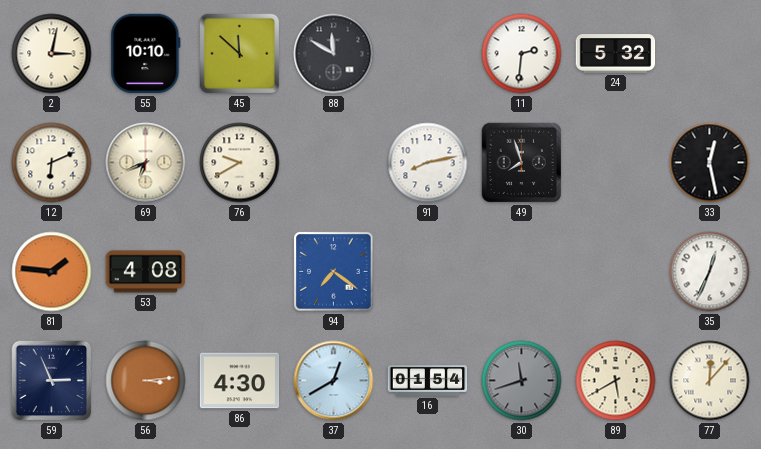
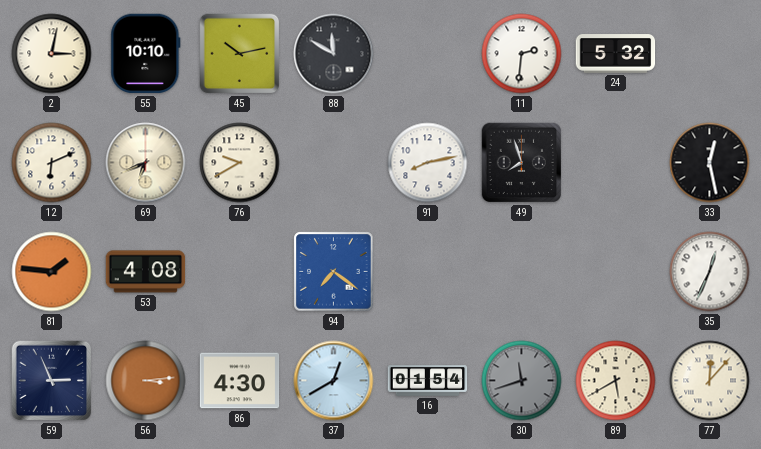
45: 11:52 -> 10:13
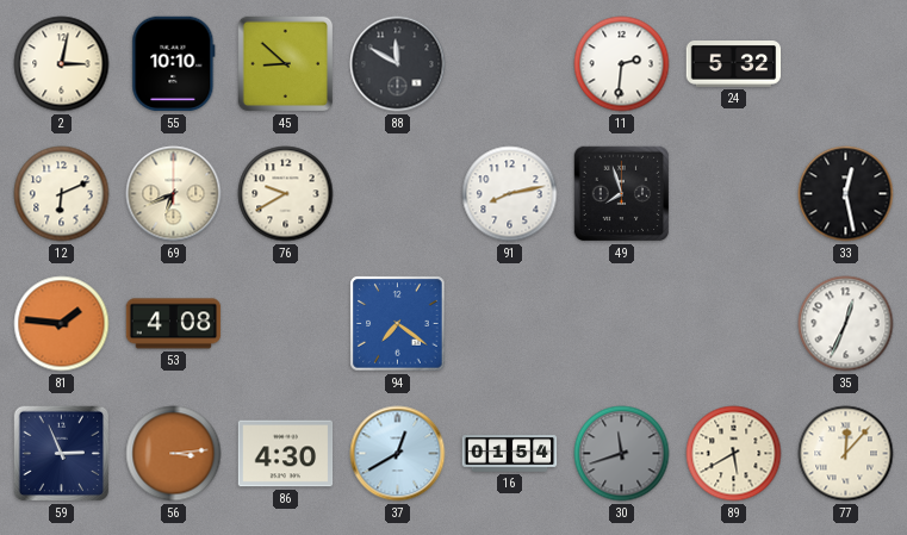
45: 10:13 -> 8:52
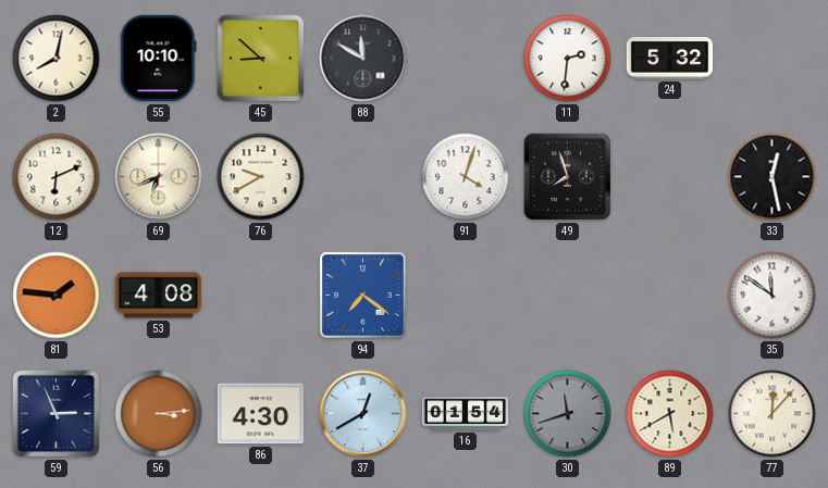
2: 3:02 -> 8:02
91: 8:13 -> 4:03
35: 12:34 -> 11:51
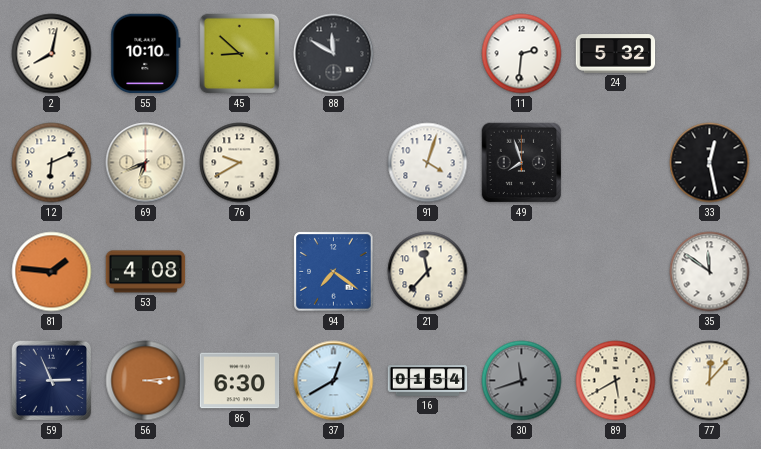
21: none -> 11:37
86: 4:30 -> 6:30
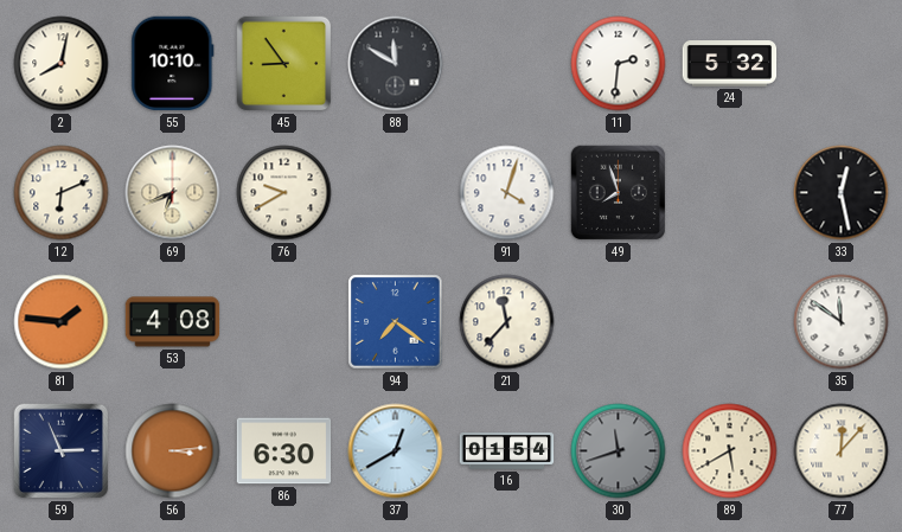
45: 8:52 -> 8:54
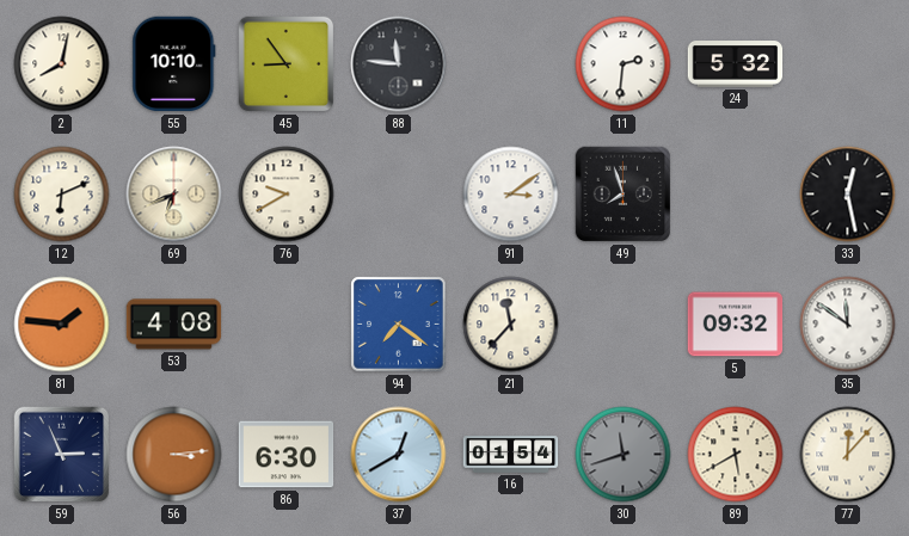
88: 11:50 -> 11:46
91: 4:03 -> 3:09
5: none -> 09:32
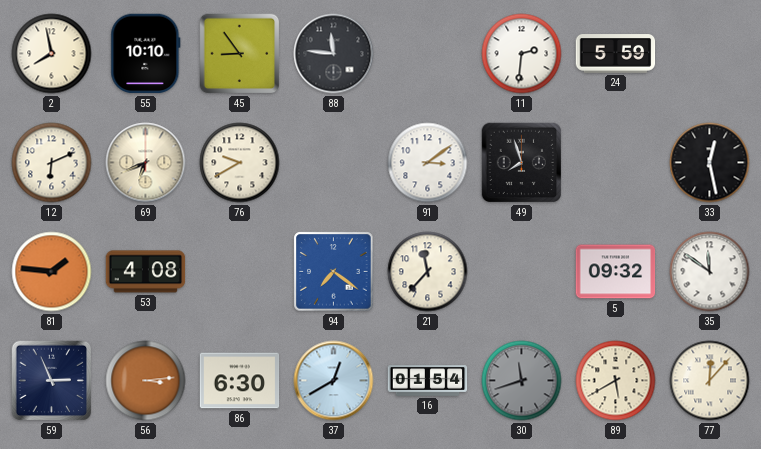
2: 8:02 -> 7:58
24: 5:32 -> 5:59
